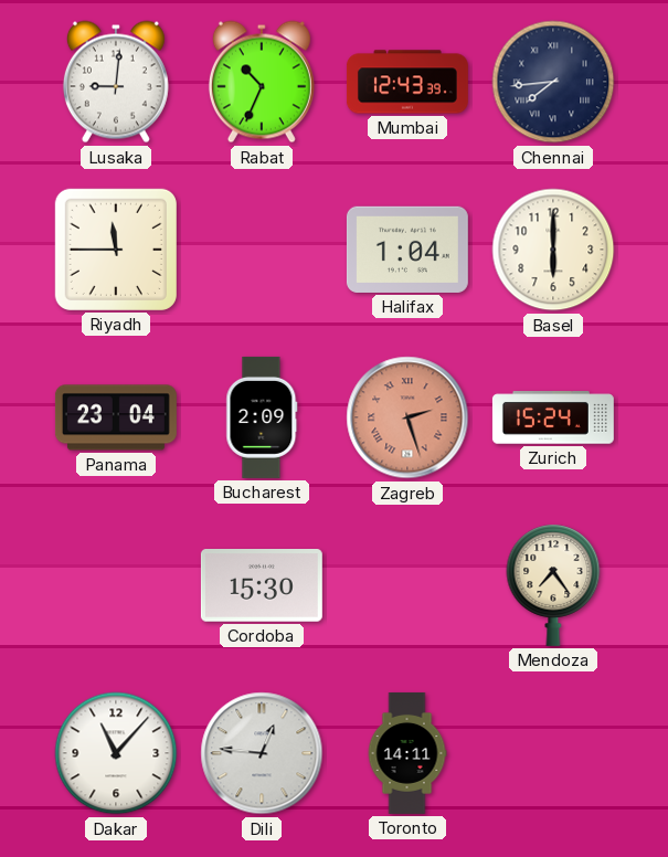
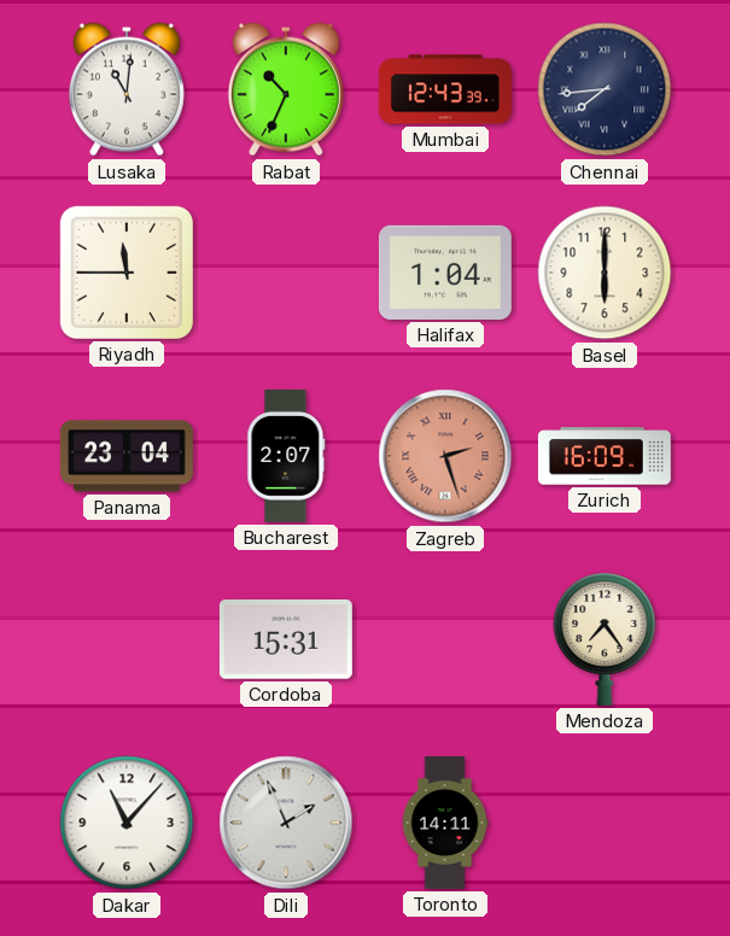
Lusaka: 9:01 -> 11:01
Bucharest: 2:09 -> 2:07
Zurich: 15:24 -> 16:09
Cordoba: 15:30 -> 15:31
Dili: 12:46 -> 1:56
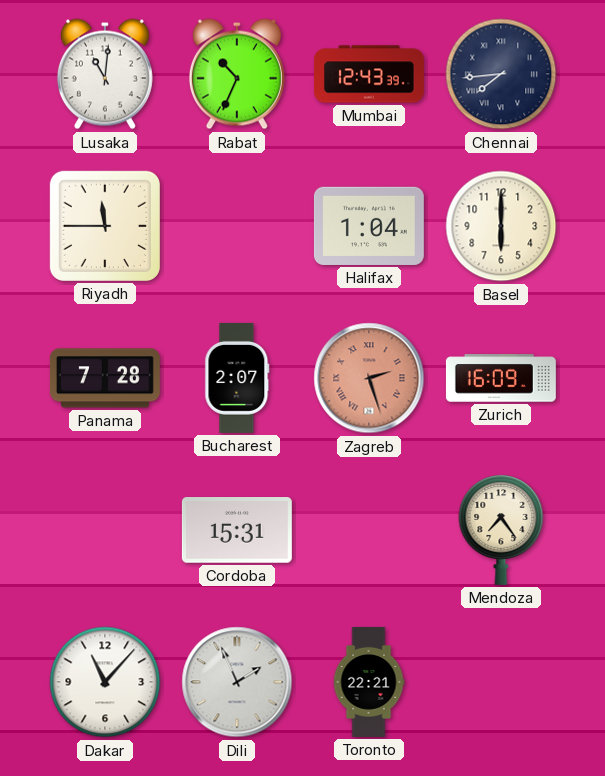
Panama: 23:04 -> 7:28
Toronto: 14:11 -> 22:21
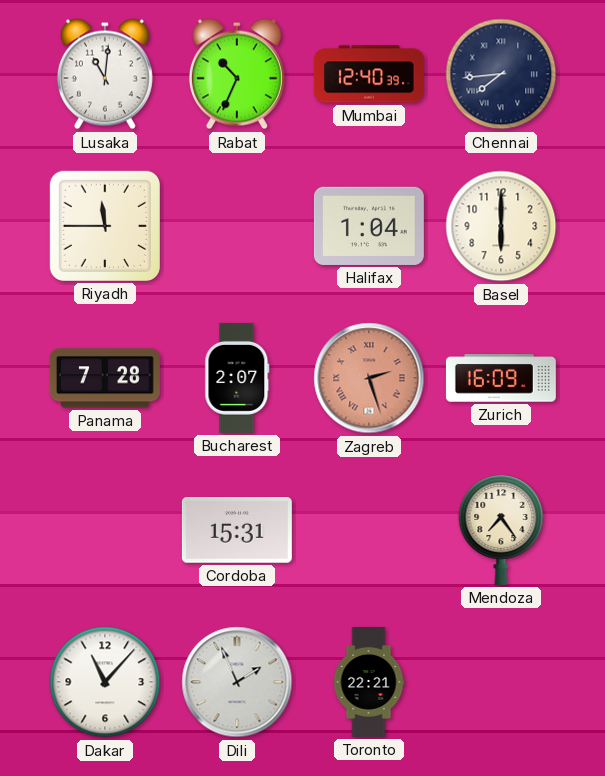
Mumbai: 12:43 -> 12:40
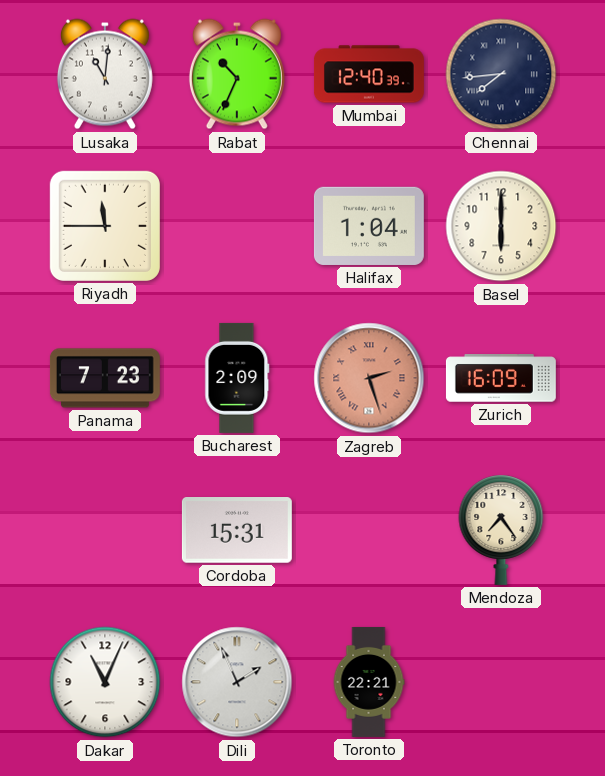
Panama: 7:28 -> 7:23
Bucharest: 2:07 -> 2:09
Dakar: 11:07 -> 11:04
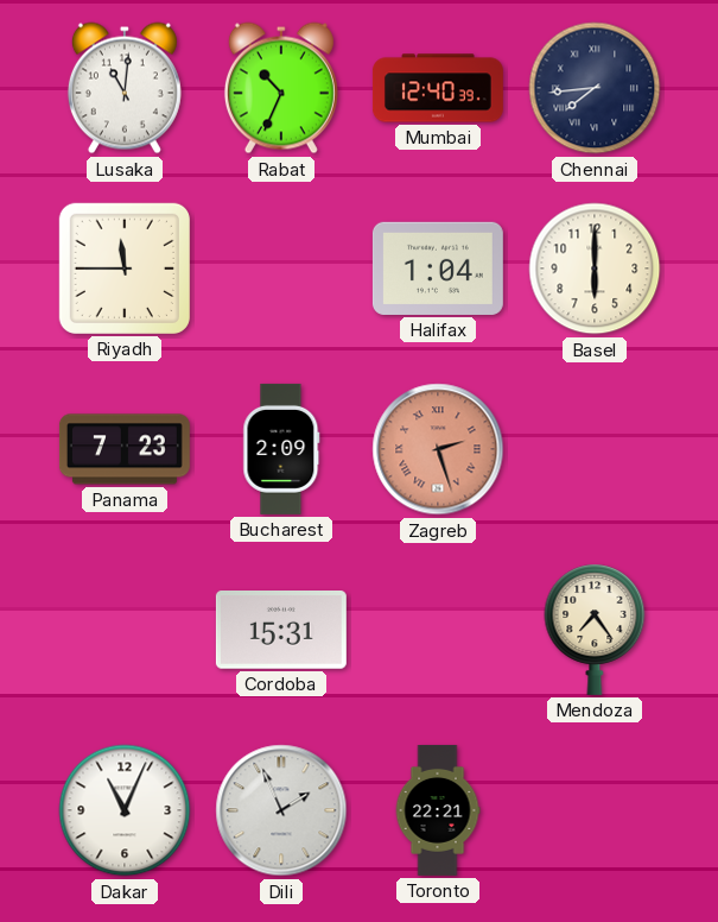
Zurich: 16:09 -> none
